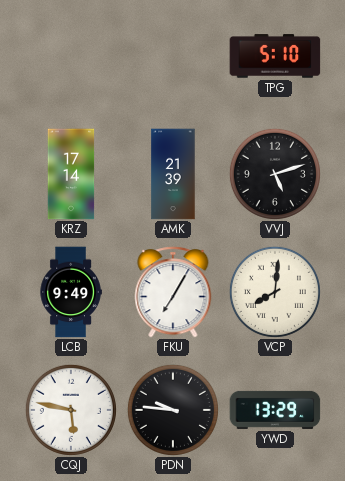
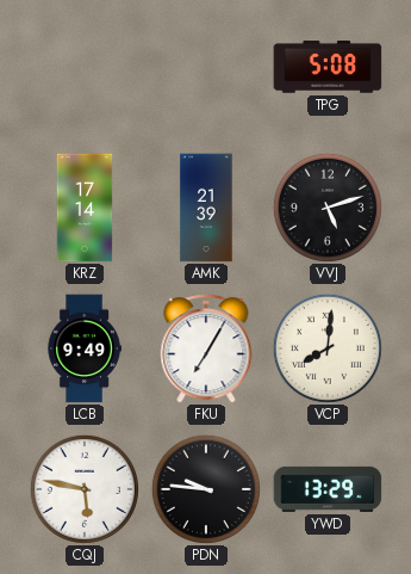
TPG: 5:10 -> 5:08
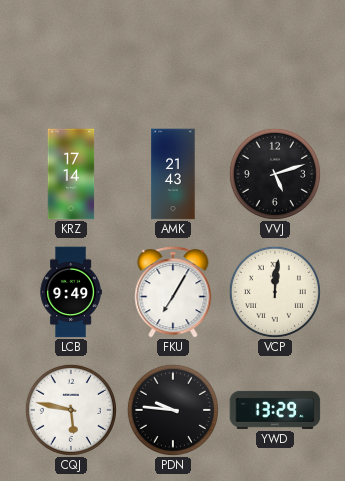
TPG: 5:08 -> none
AMK: 21:39 -> 21:43
VCP: 8:01 -> 12:01
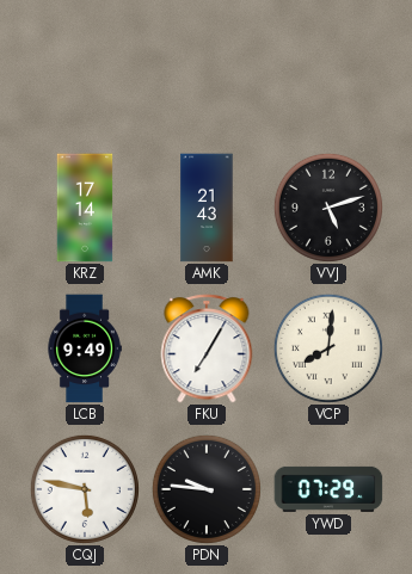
VCP: 12:01 -> 8:01
YWD: 13:29 -> 07:29
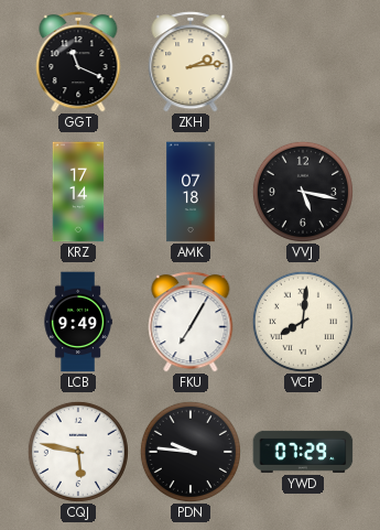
GGT: none -> 11:19
ZKH: none -> 2:14
AMK: 21:43 -> 07:18
VVJ: 5:12 -> 5:17
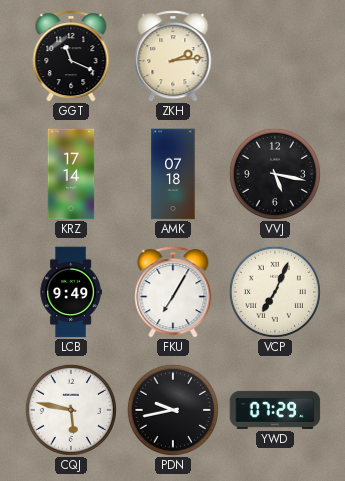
VCP: 8:01 -> 7:04
PDN: 9:46 -> 9:43
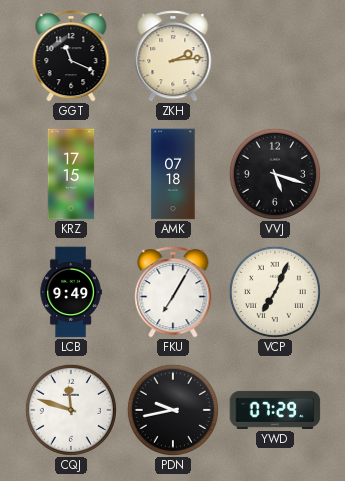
KRZ: 17:14 -> 17:15
VVJ: 5:17 -> 5:18
CQJ: 5:47 -> 11:48
